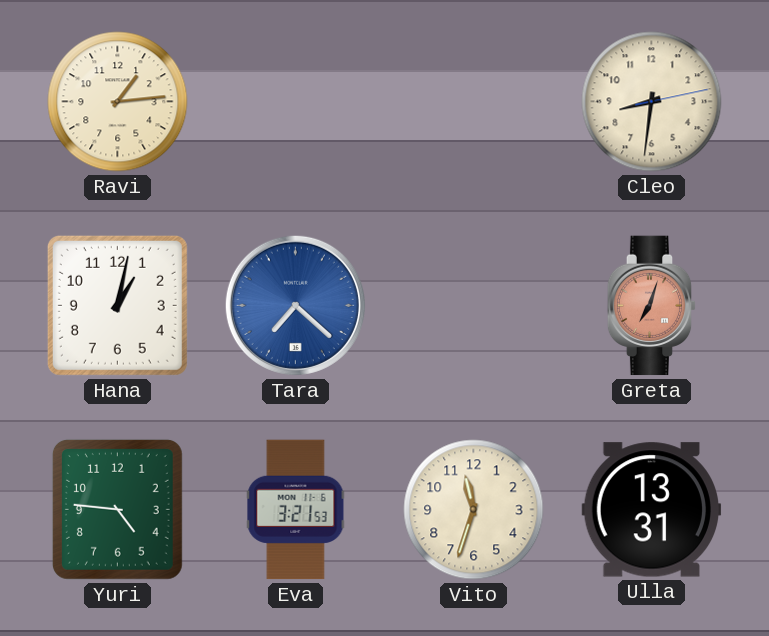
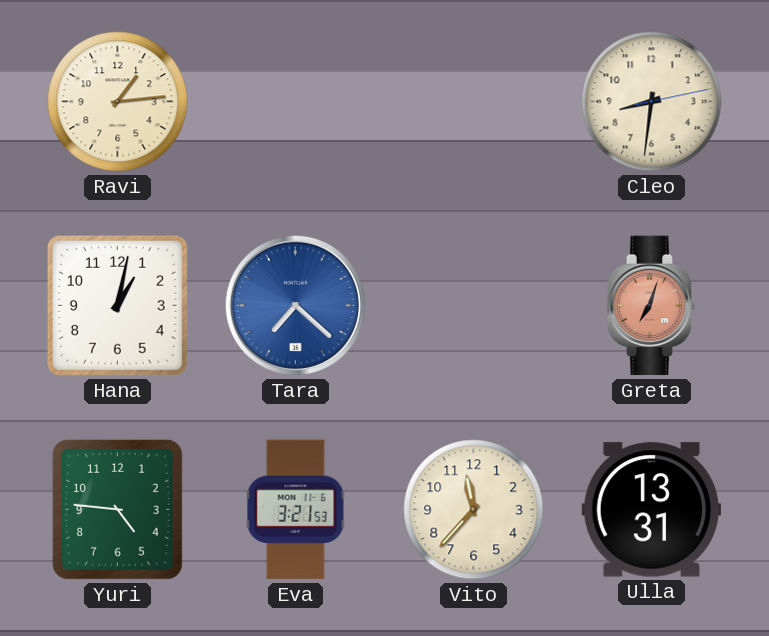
Vito: 11:33 -> 11:37
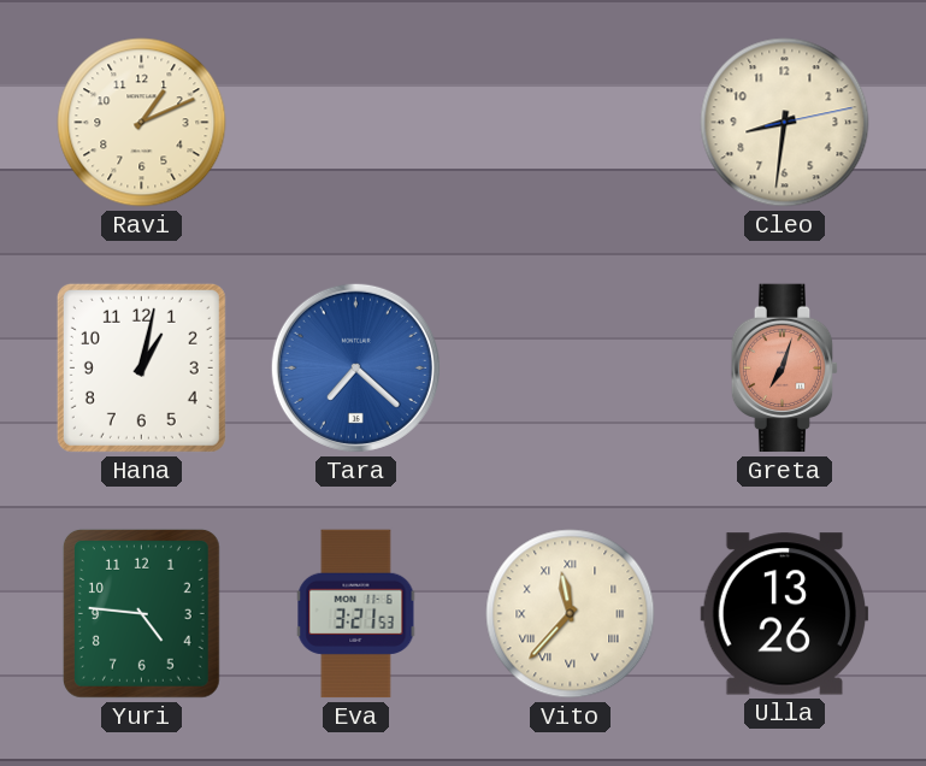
Ravi: 1:14 -> 1:11
Vito numerals: Arabic -> Roman
Ulla: 13:31 -> 13:26
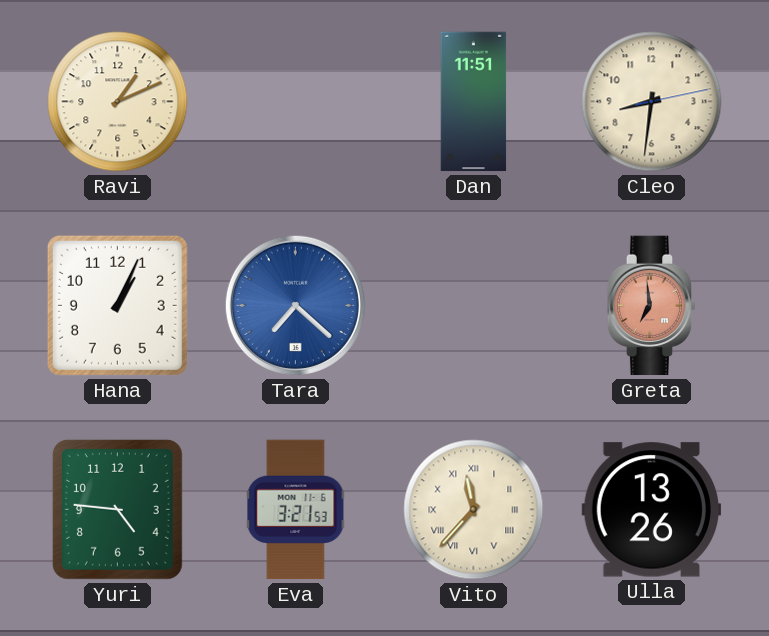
Dan: none -> 11:51
Hana: 1:02 -> 1:04
Greta: 7:03 -> 6:59
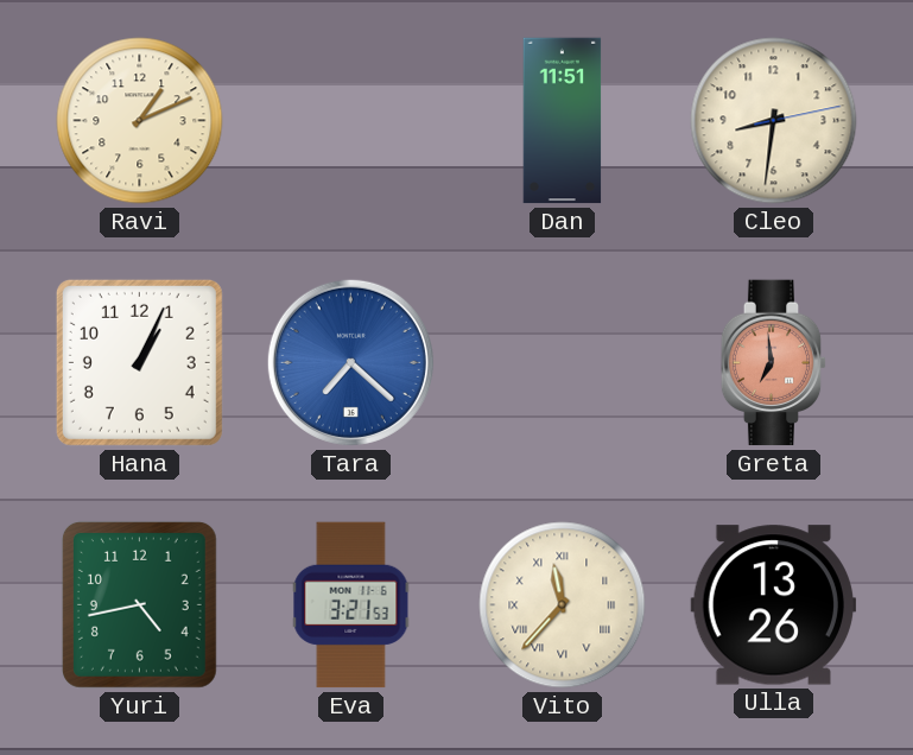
Yuri: 4:46 -> 4:43
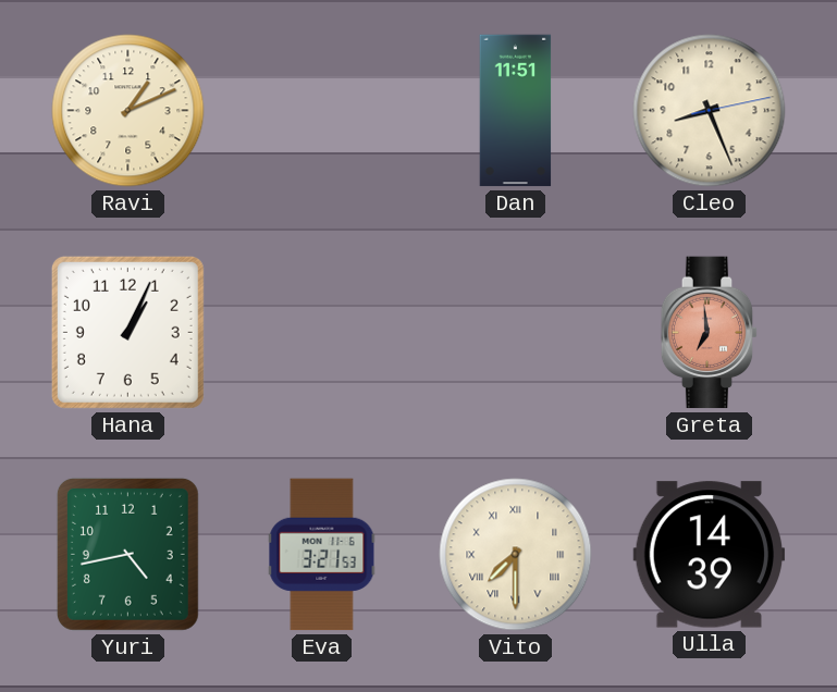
Cleo: 8:31 -> 8:26
Tara: 7:22 -> none
Vito: 11:37 -> 7:30
Ulla: 13:26 -> 14:39
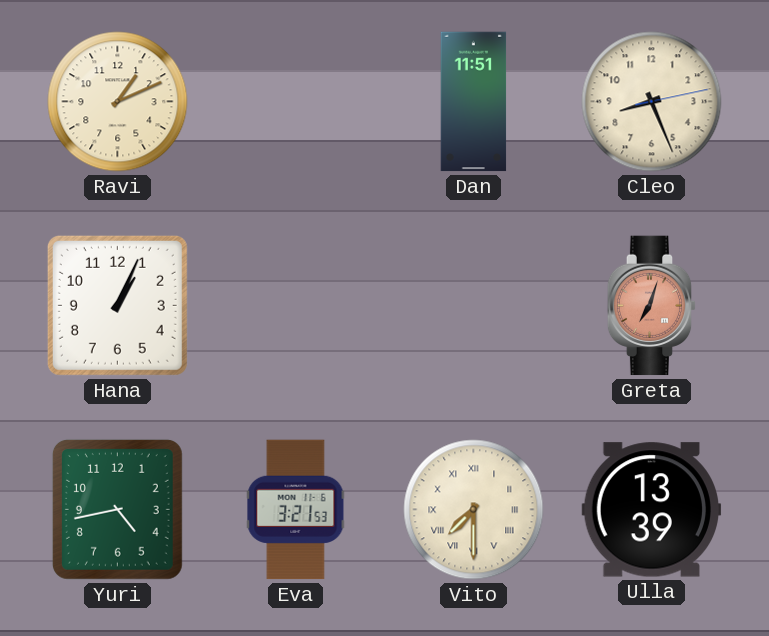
Greta: 6:59 -> 7:03
Ulla: 14:39 -> 13:39
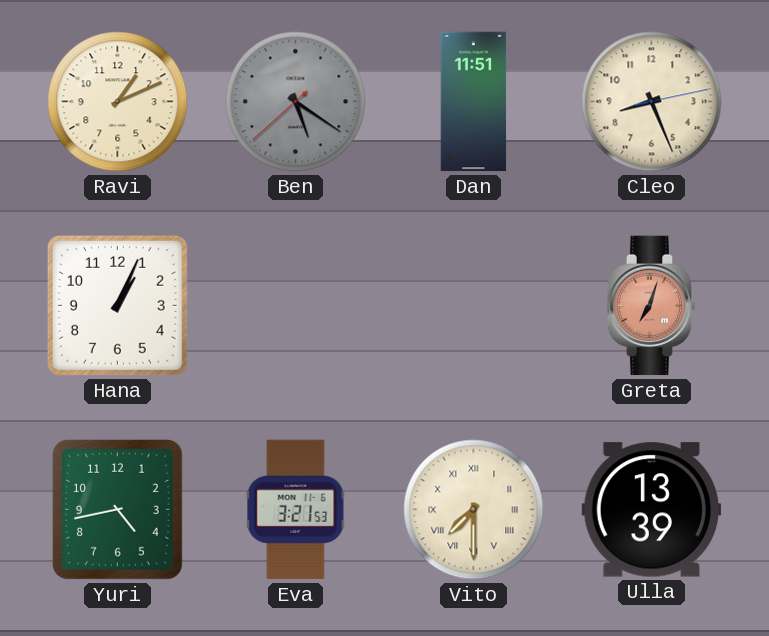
Ben: none -> 5:20
